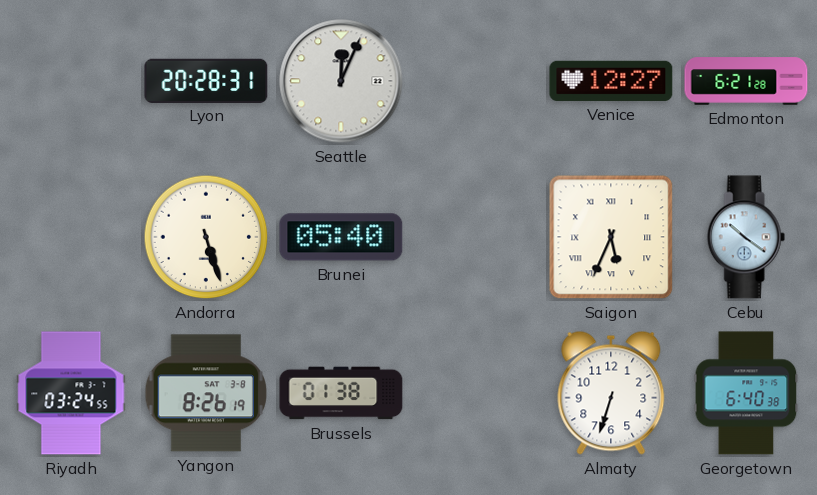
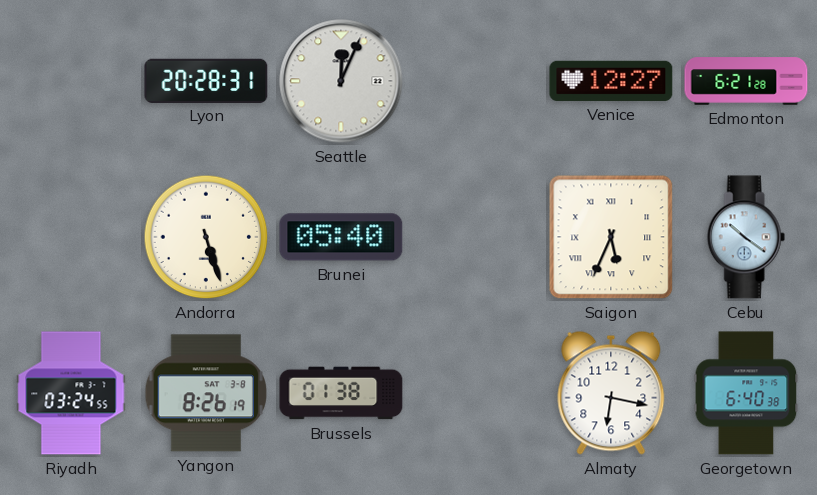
Almaty: 6:33 -> 6:17
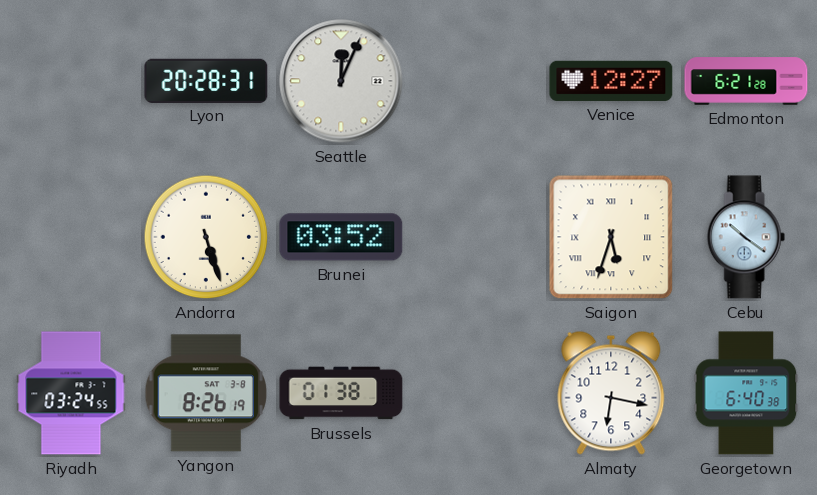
Brunei: 05:40 -> 03:52
Saigon: 5:34 -> 5:33
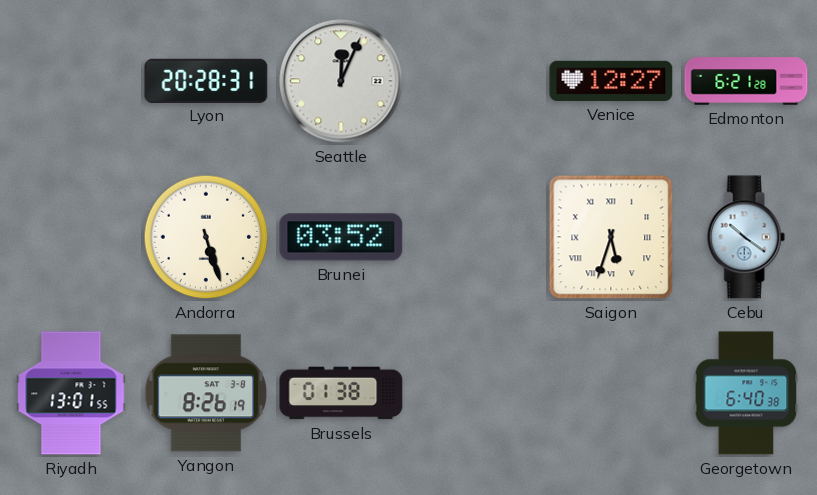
Riyadh: 03:24 -> 13:01
Almaty: 6:17 -> none
